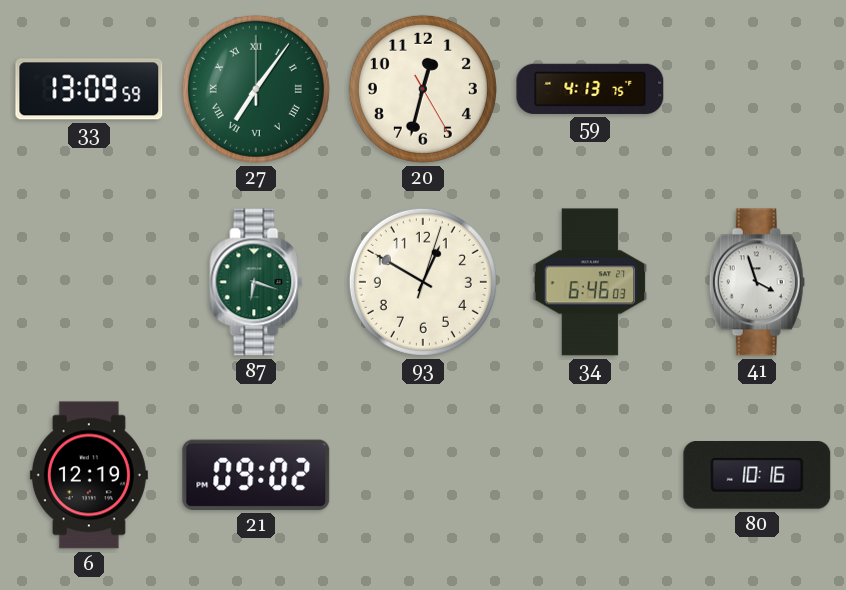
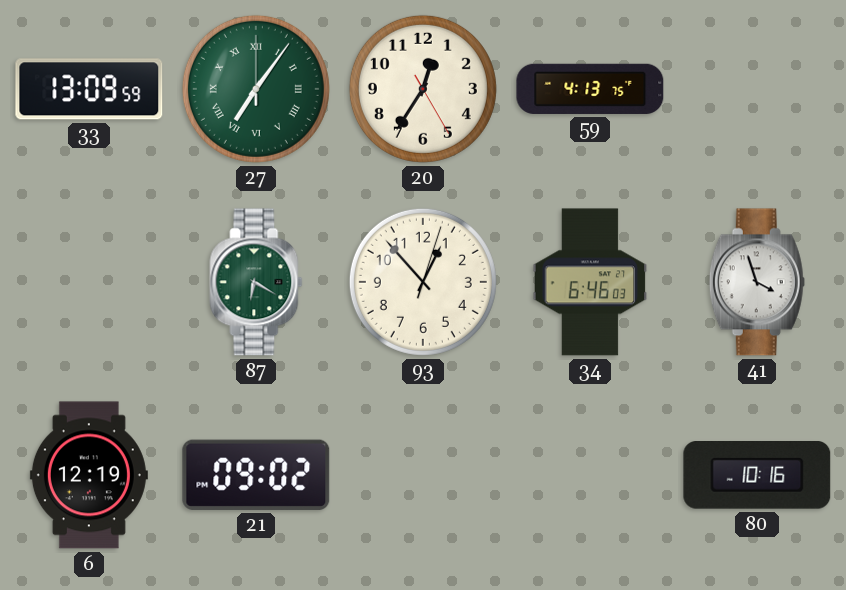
20: 12:32 -> 12:35
87: 6:18 -> 6:20
93: 12:50 -> 12:53
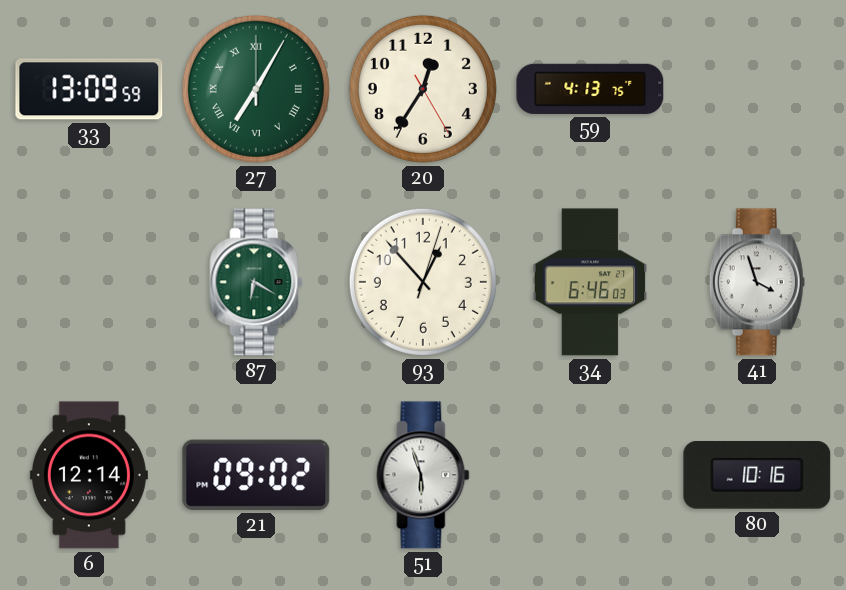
27: 7:06 -> 7:05
6: 12:19 -> 12:14
51: none -> 5:57
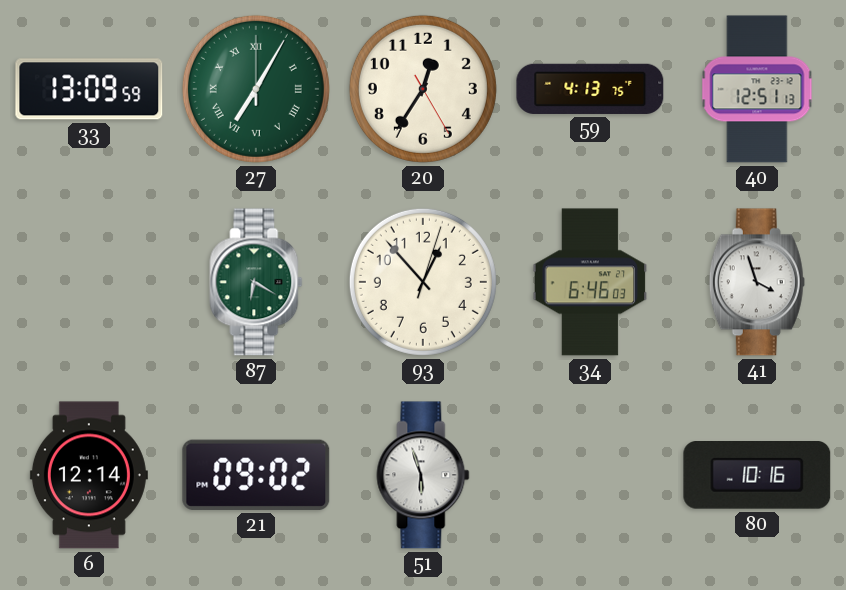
40: none -> 12:51
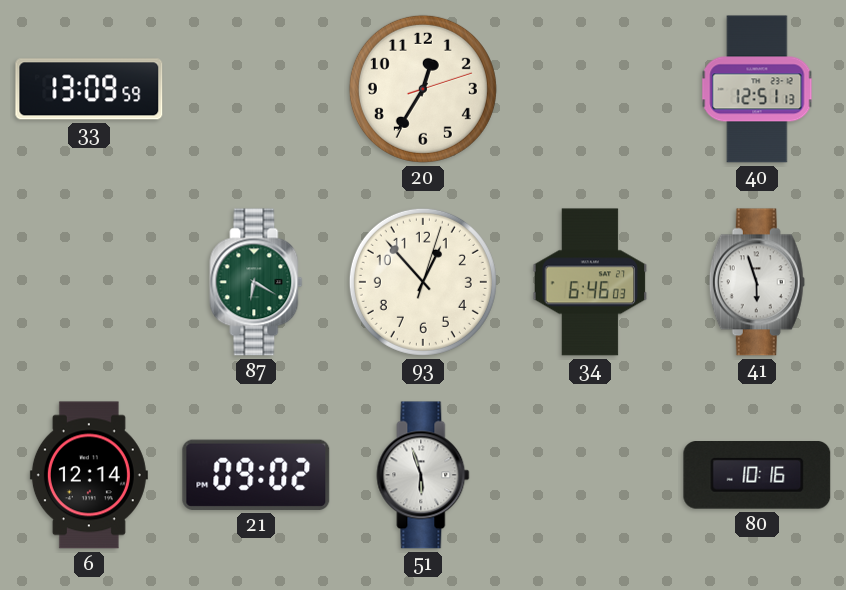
27: 7:05 -> none
20: 12:35:25 -> 12:35:12
59: 4:13 -> none
41: 3:57 -> 5:57
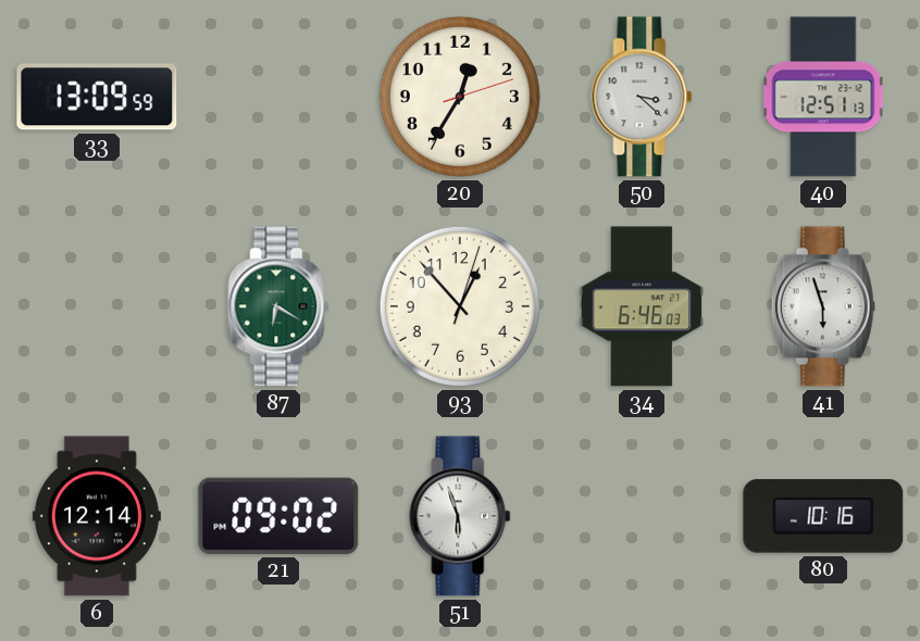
50: none -> 3:22
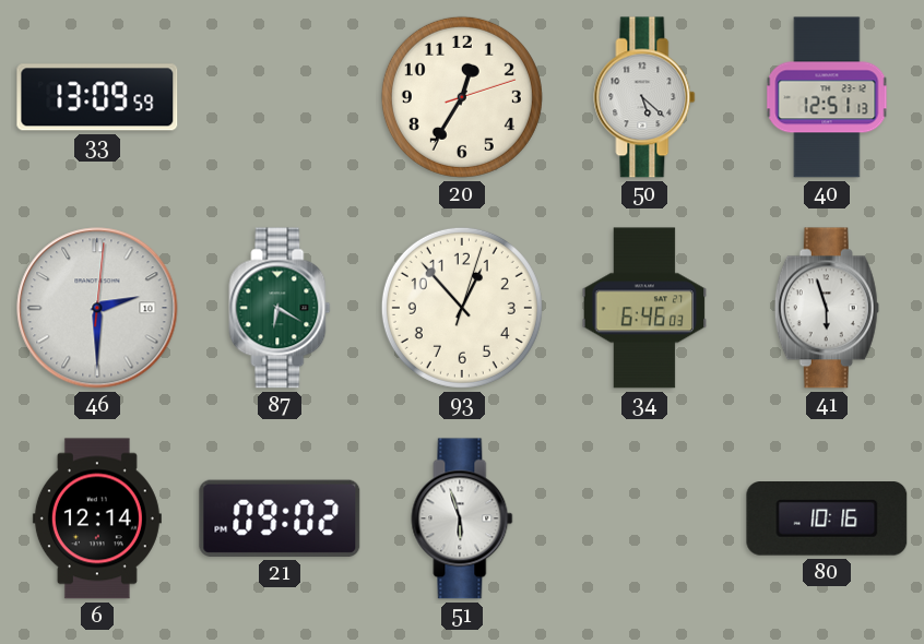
50: 3:22 -> 5:22
46: none -> 2:30
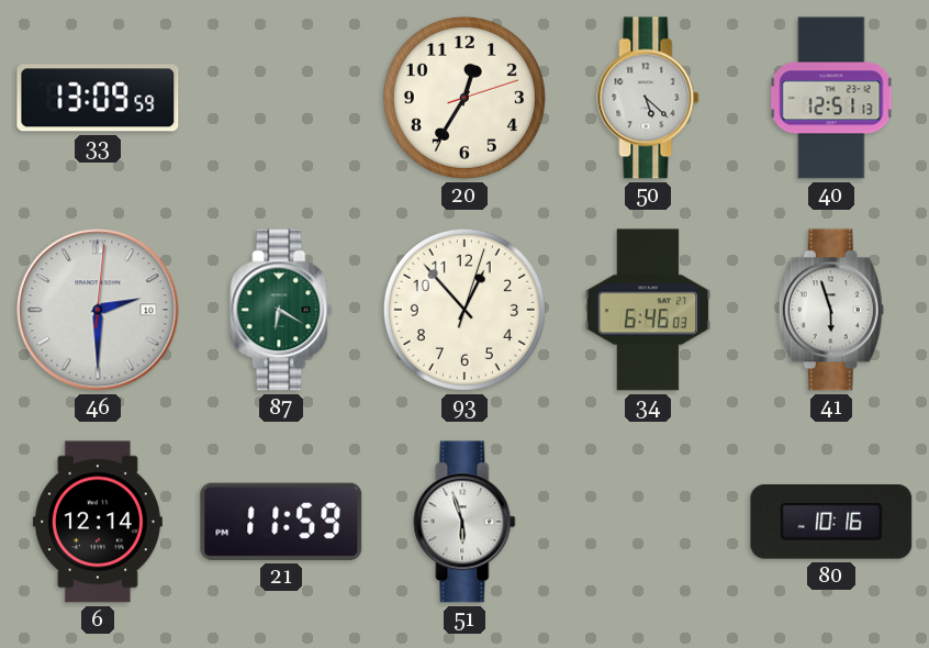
21: 09:02 -> 11:59
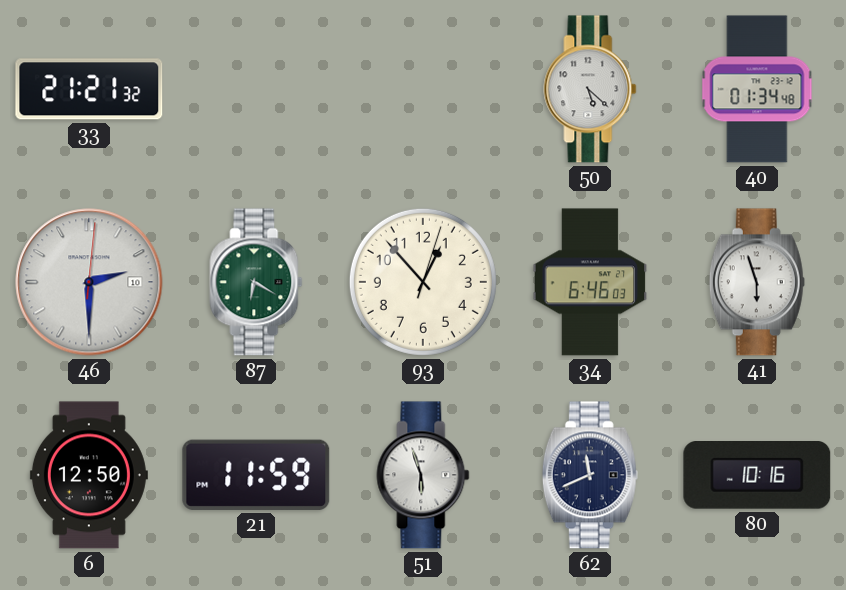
33: 13:09 -> 21:21
20: 12:35 -> none
40: 12:51 -> 01:34
6: 12:14 -> 12:50
62: none -> 11:41
